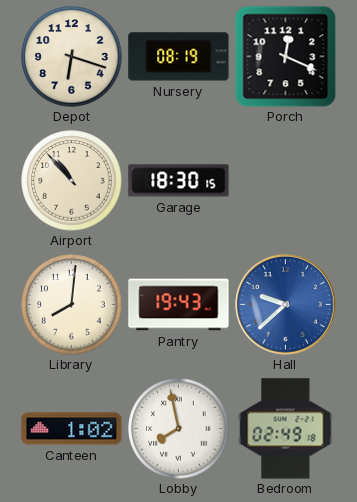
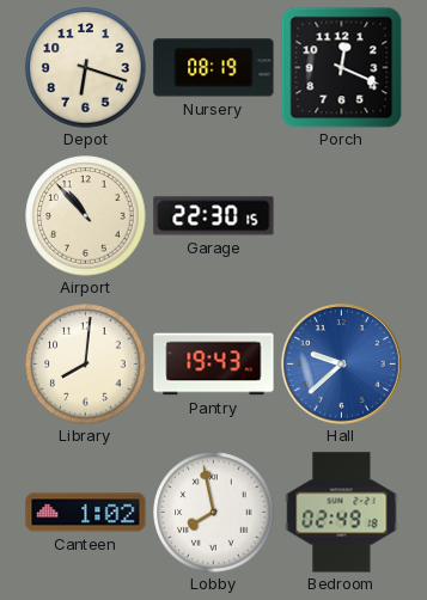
Garage: 18:30 -> 22:30
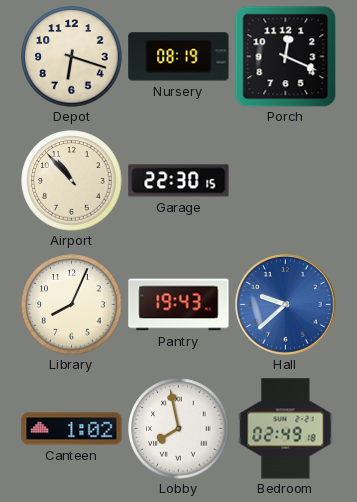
Library: 8:01 -> 8:04
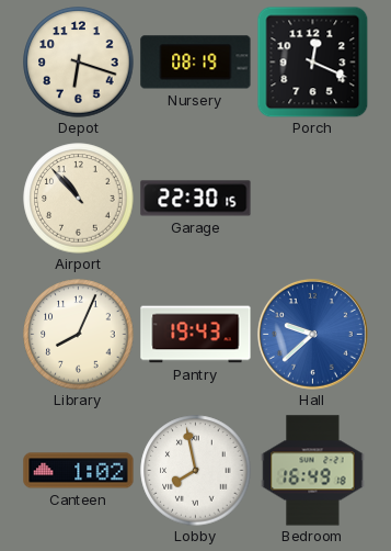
Bedroom: 02:49 -> 16:49
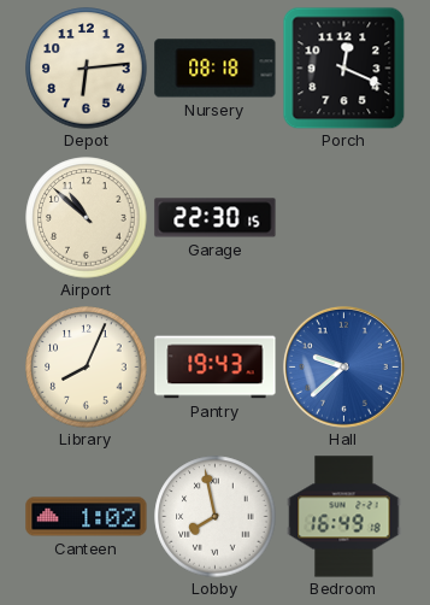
Depot: 6:18 -> 6:14
Nursery: 08:19 -> 08:18
Airport: 10:53 -> 10:52
